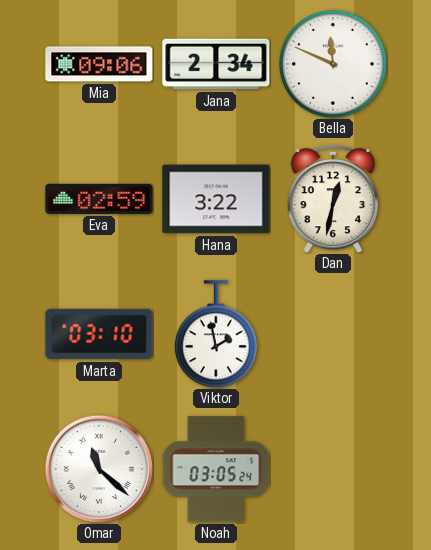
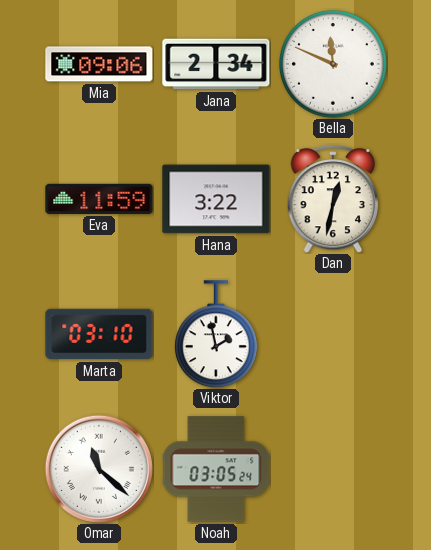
Eva: 02:59 -> 11:59
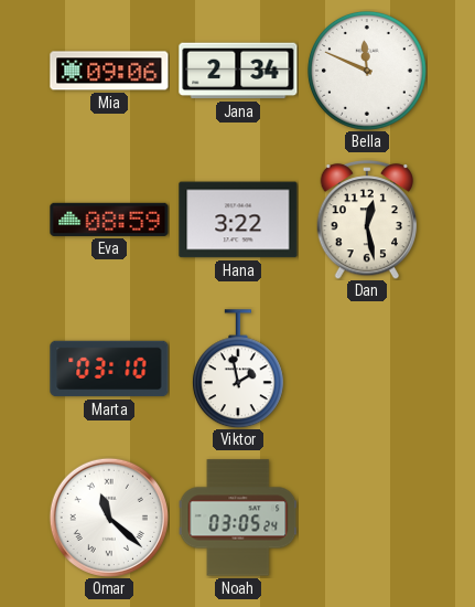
Eva: 11:59 -> 08:59
Dan: 12:32 -> 12:28
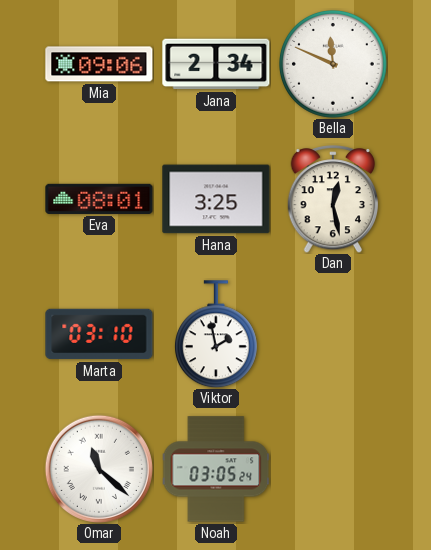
Eva: 08:59 -> 08:01
Hana: 3:22 -> 3:25
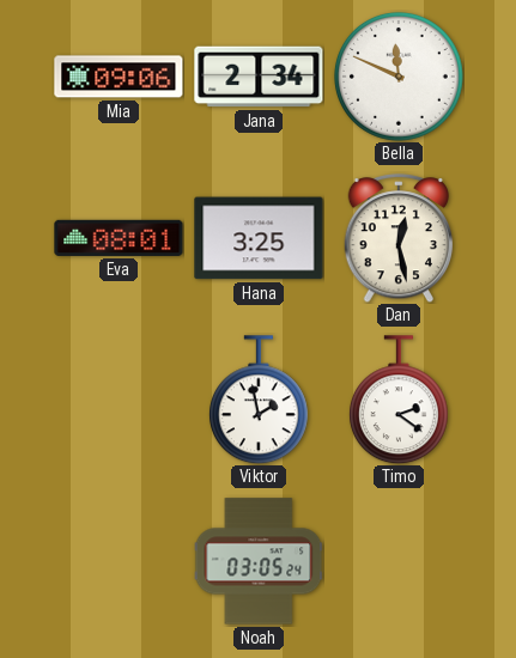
Marta: 03:10 -> none
Timo: none -> 2:21
Omar: 11:22 -> none
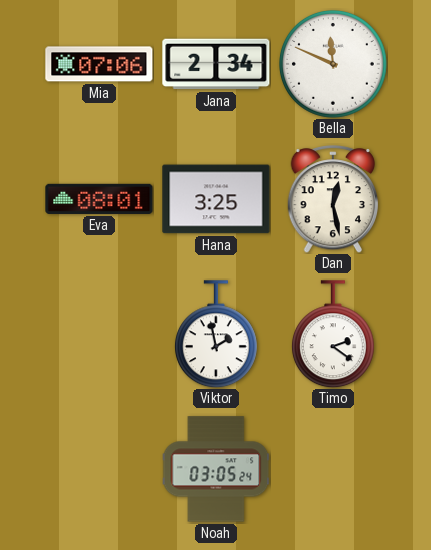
Mia: 09:06 -> 07:06
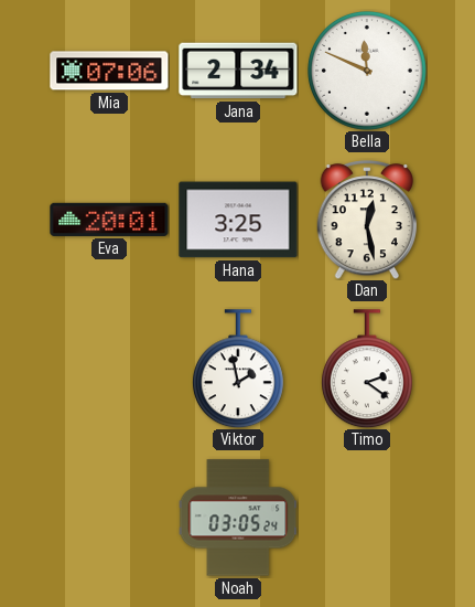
Eva: 08:01 -> 20:01
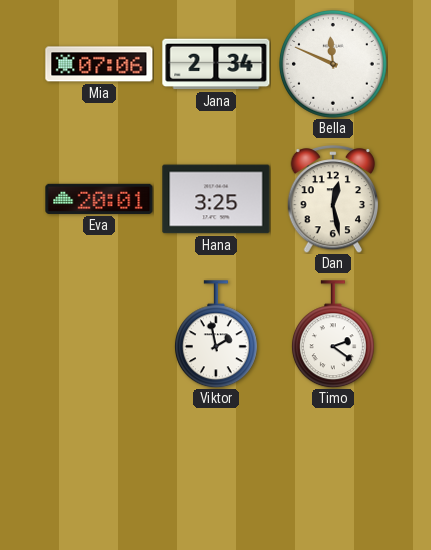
Noah: 03:05 -> none
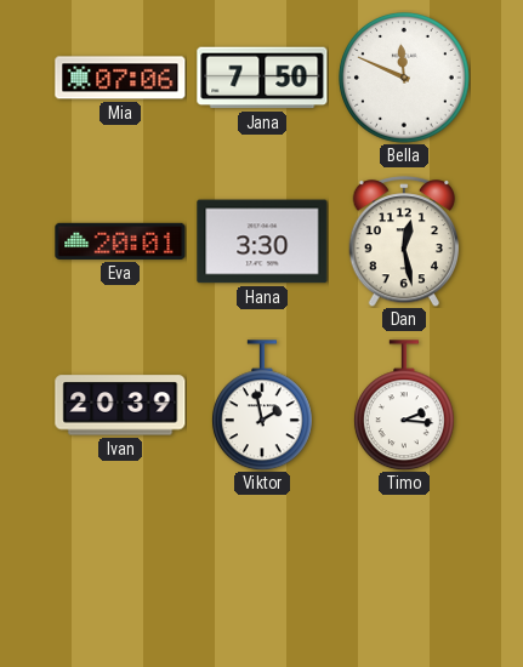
Jana: 2:34 -> 7:50
Hana: 3:25 -> 3:30
Ivan: none -> 20:39
Timo: 2:21 -> 2:16
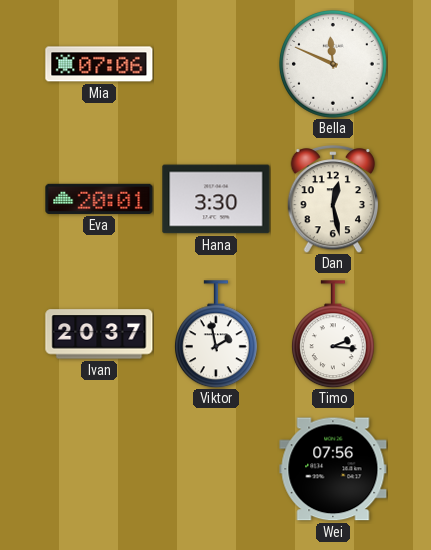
Jana: 7:50 -> none
Ivan: 20:39 -> 20:37
Wei: none -> 07:56
